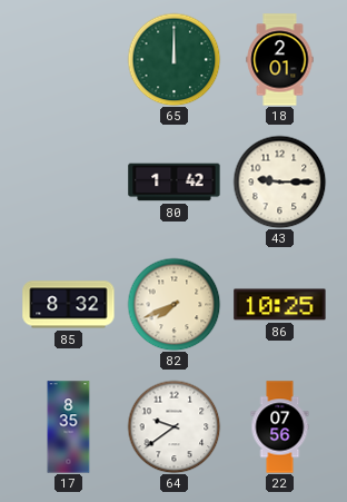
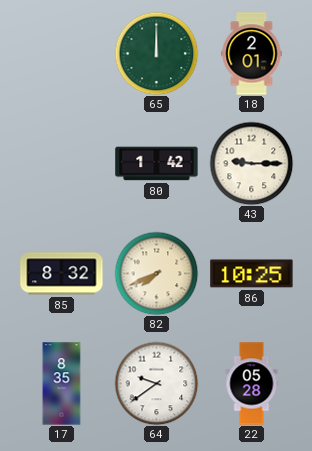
22: 07:56 -> 05:28
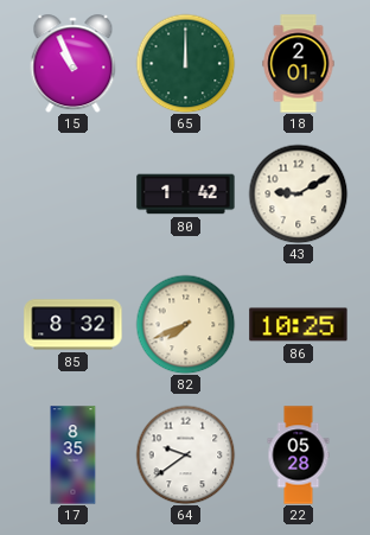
15: none -> 10:56
43: 9:15 -> 9:10
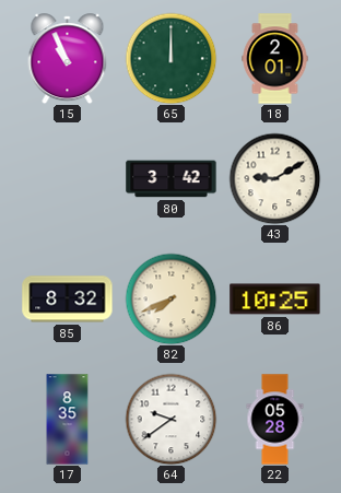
80: 1:42 -> 3:42
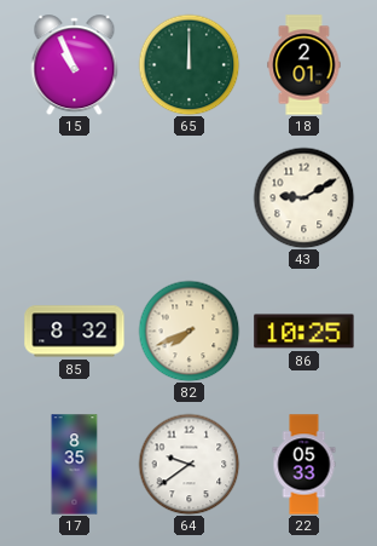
80: 3:42 -> none
22: 05:28 -> 05:33
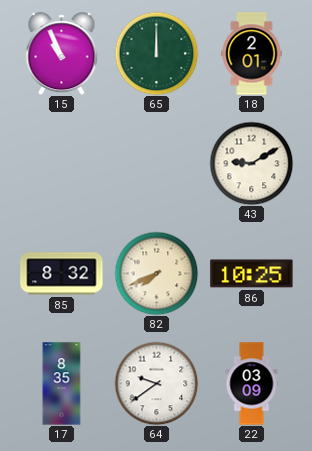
22: 05:33 -> 03:09
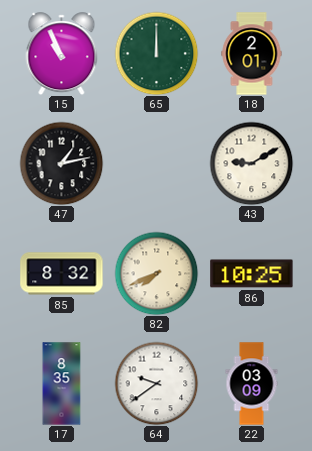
47: none -> 1:13
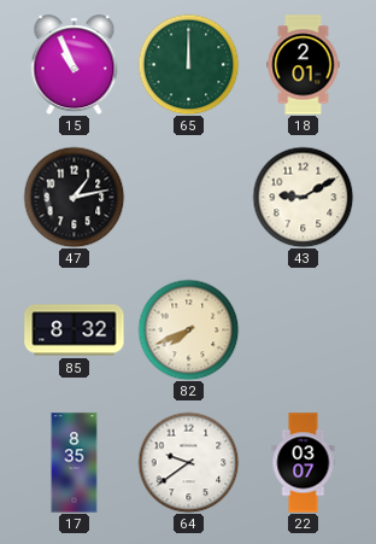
86: 10:25 -> none
22: 03:09 -> 03:07
